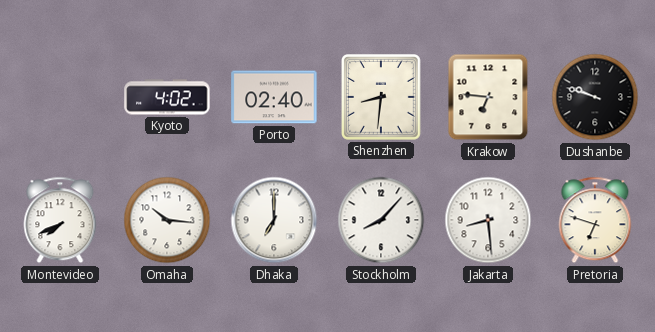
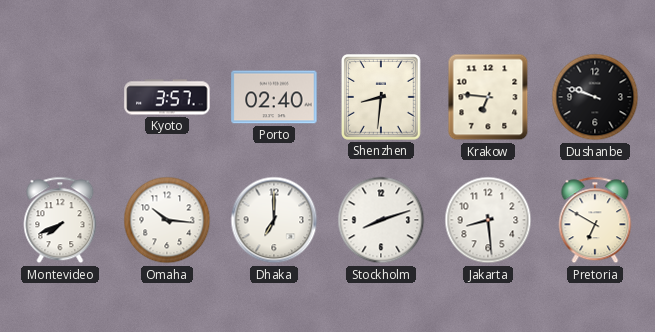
Kyoto: 4:02 -> 3:57
Stockholm: 8:07 -> 8:12
Pretoria: 6:48 -> 6:50
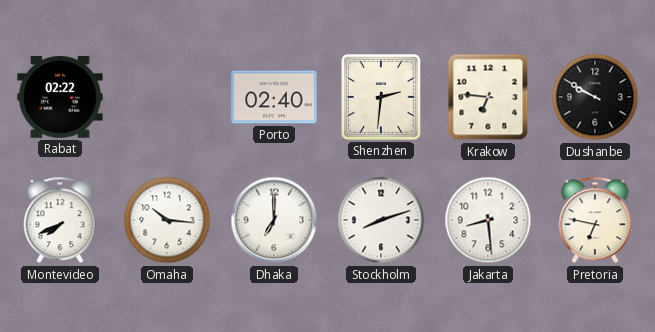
Rabat: none -> 02:22
Kyoto: 3:57 -> none
Shenzhen: 8:31 -> 2:31
Dushanbe: 9:48 -> 9:50
Pretoria: 6:50 -> 6:47
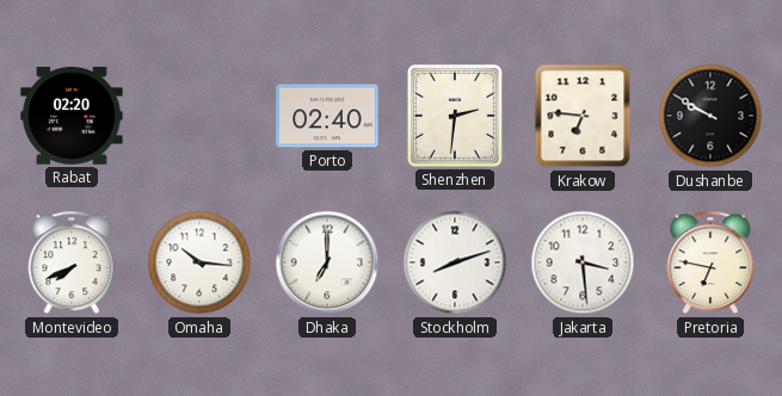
Rabat: 02:22 -> 02:20
Jakarta: 8:29 -> 3:29
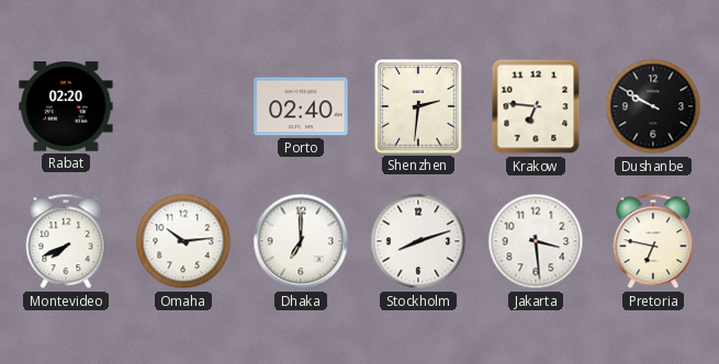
Omaha: 10:16 -> 10:14
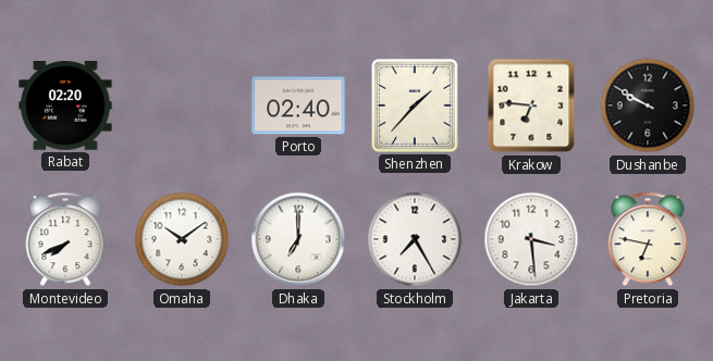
Shenzhen: 2:31 -> 1:37
Omaha: 10:14 -> 10:09
Stockholm: 8:12 -> 7:25
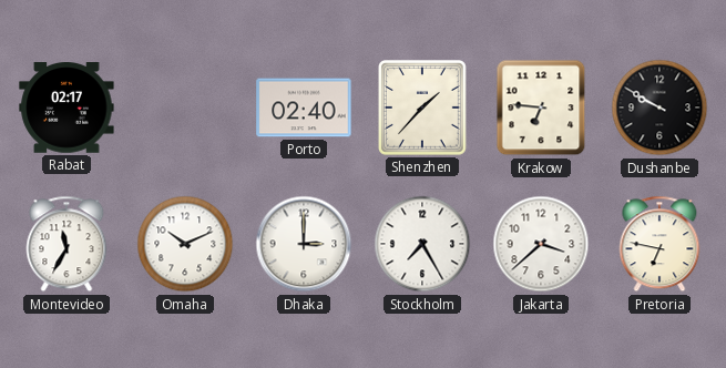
Rabat: 02:20 -> 02:17
Montevideo: 7:41 -> 11:35
Omaha: 10:09 -> 10:11
Dhaka: 7:00 -> 3:00
Jakarta: 3:29 -> 3:38
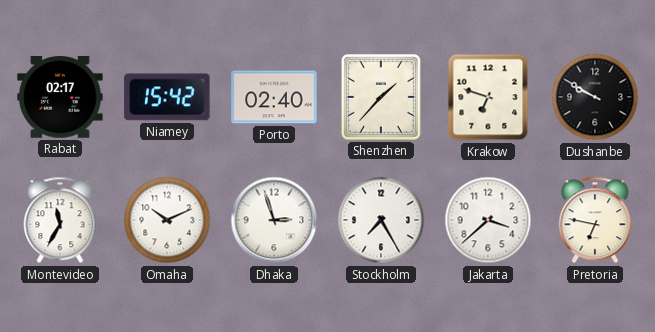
Niamey: none -> 15:42
Krakow: 6:46 -> 6:48
Dhaka: 3:00 -> 2:57
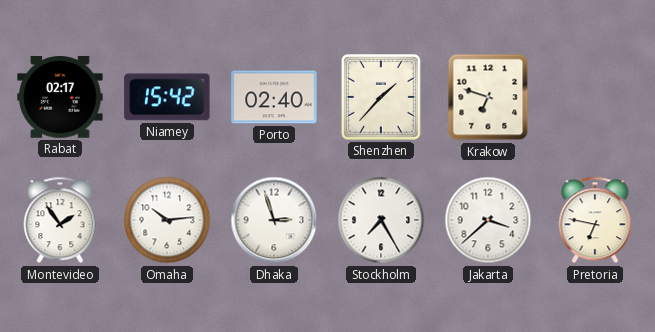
Dushanbe: 9:50 -> none
Montevideo: 11:35 -> 1:54
Omaha: 10:11 -> 10:14
